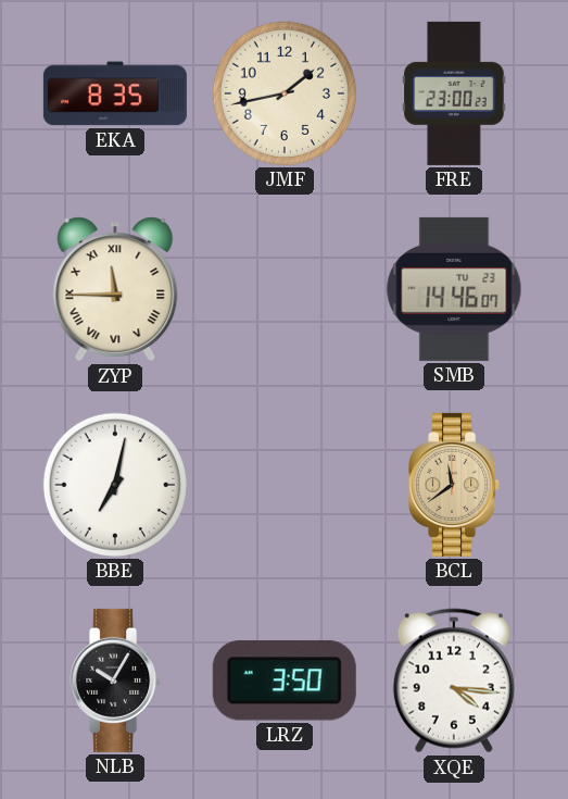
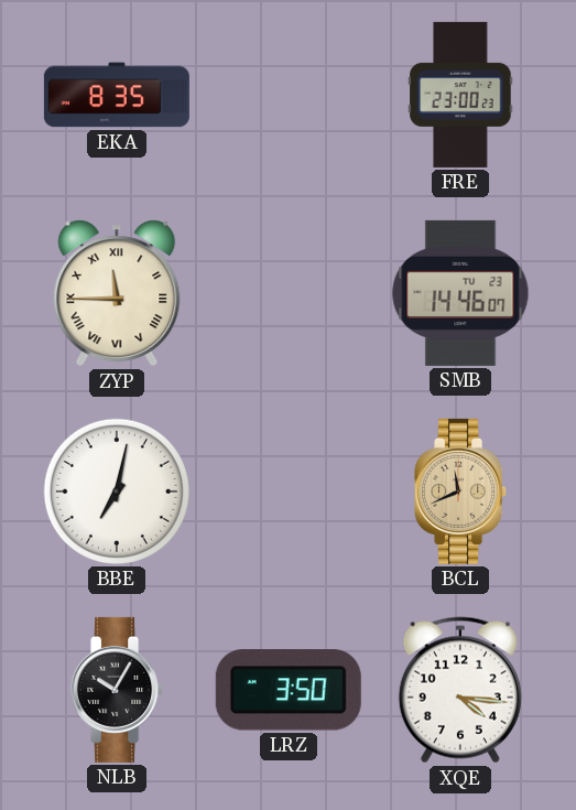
JMF: 1:43 -> none
BCL: 11:39 -> 11:41
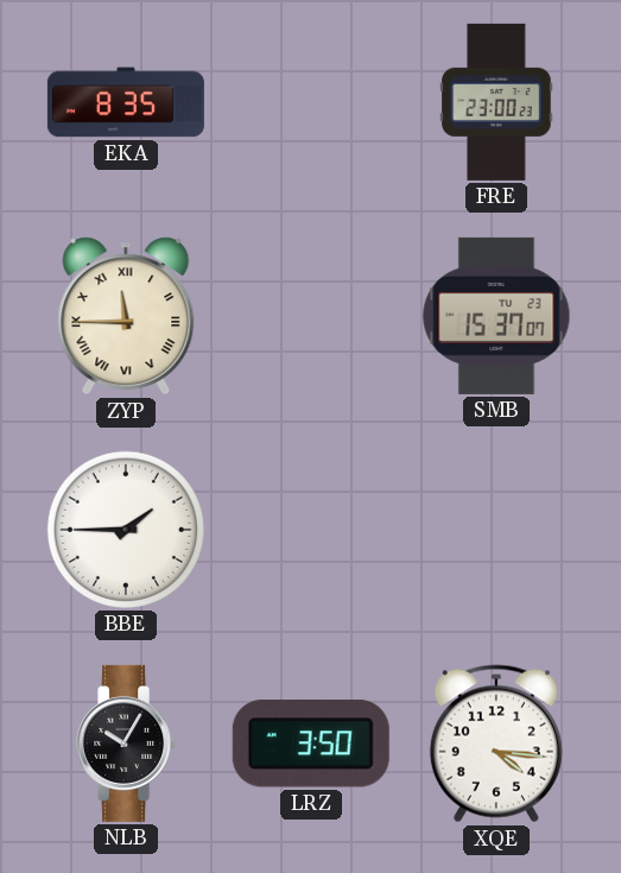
SMB: 14:46 -> 15:37
BBE: 7:02 -> 1:45
BCL: 11:41 -> none
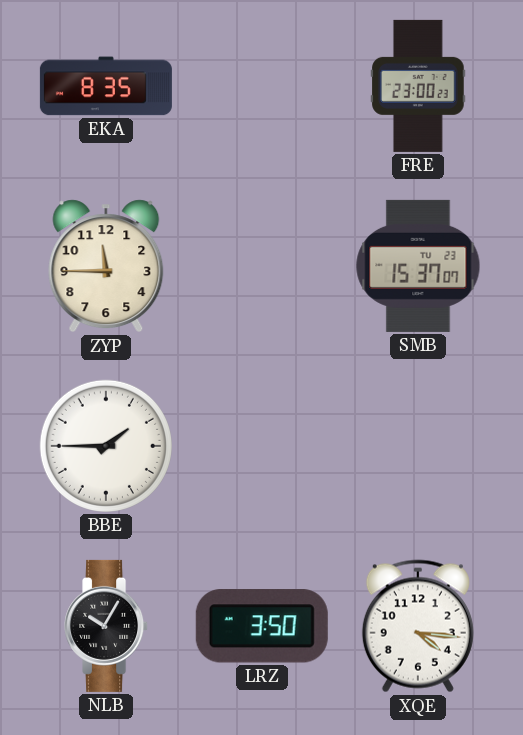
ZYP numerals: Roman -> Arabic
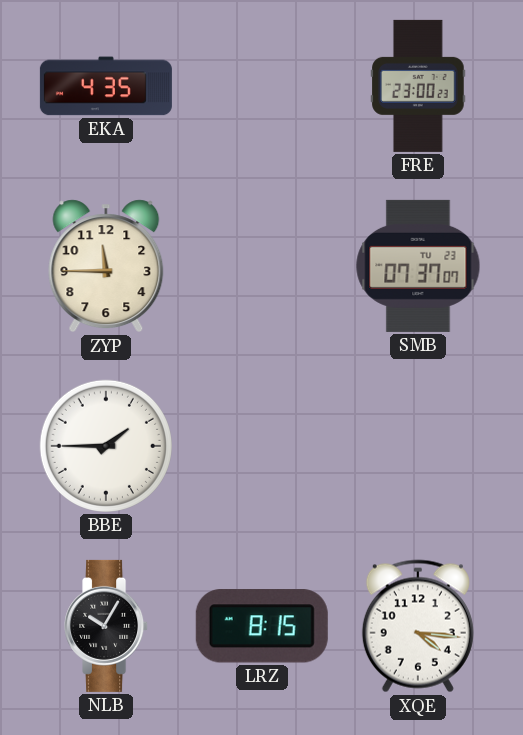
EKA: 8:35 -> 4:35
SMB: 15:37 -> 07:37
LRZ: 3:50 -> 8:15
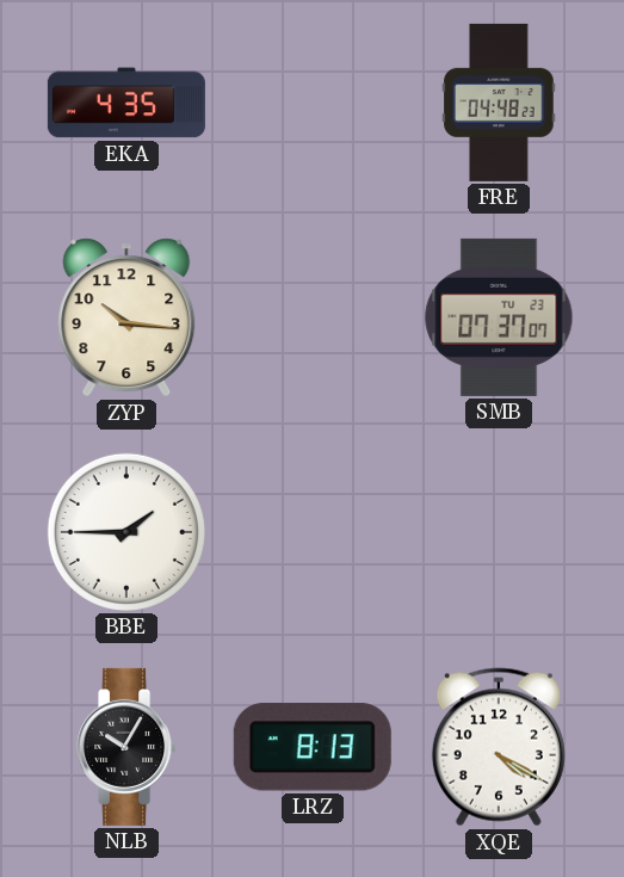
FRE: 23:00 -> 04:48
ZYP: 11:45 -> 10:16
LRZ: 8:15 -> 8:13
XQE: 4:16 -> 4:20
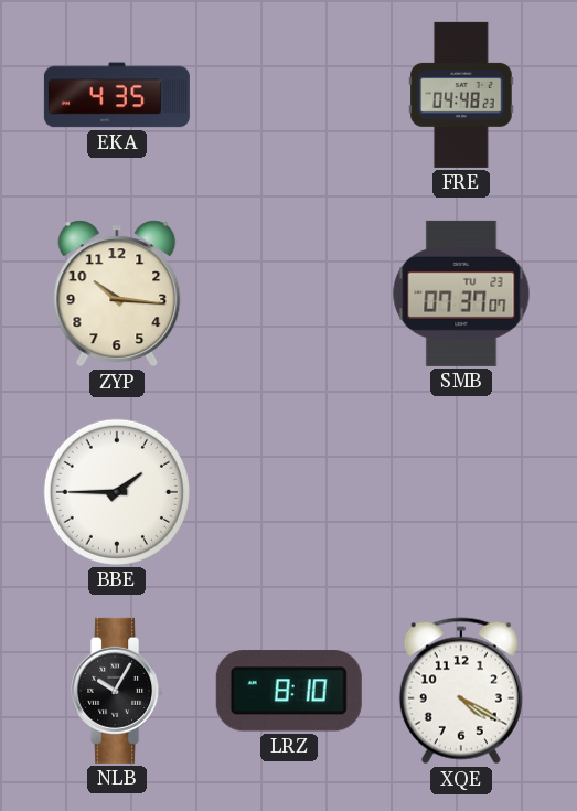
LRZ: 8:13 -> 8:10
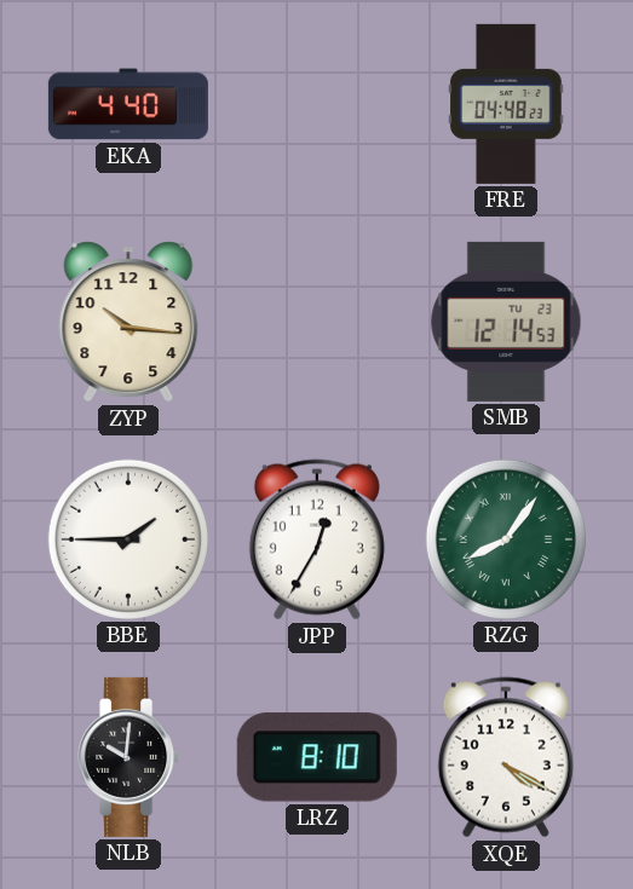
EKA: 4:35 -> 4:40
SMB: 07:37 -> 12:14
JPP: none -> 12:35
RZG: none -> 8:06
NLB: 10:05 -> 10:01
